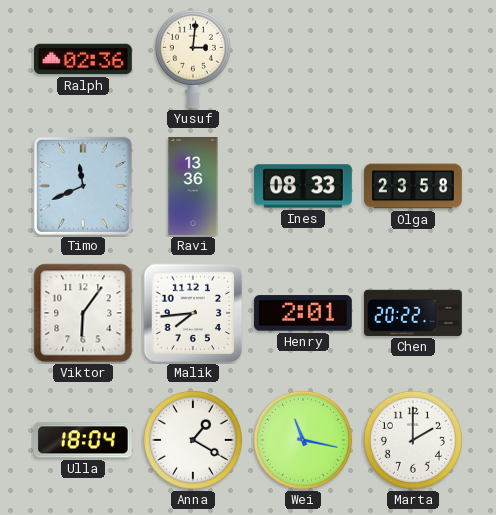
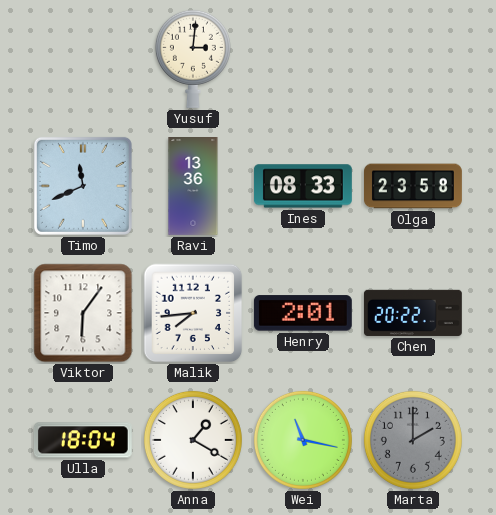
Ralph: 02:36 -> none
Marta dial: white -> grey
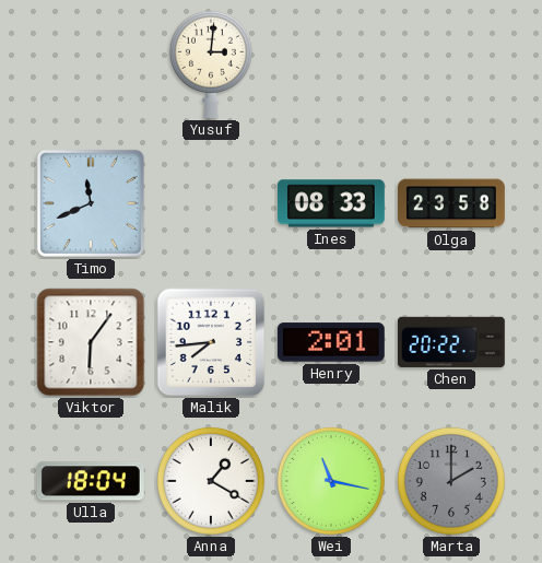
Ravi: 13:36 -> none
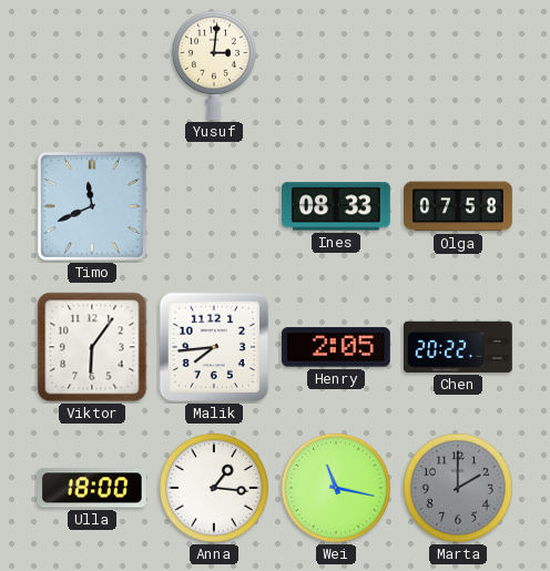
Olga: 23:58 -> 07:58
Henry: 2:01 -> 2:05
Ulla: 18:04 -> 18:00
Anna: 1:20 -> 1:16
